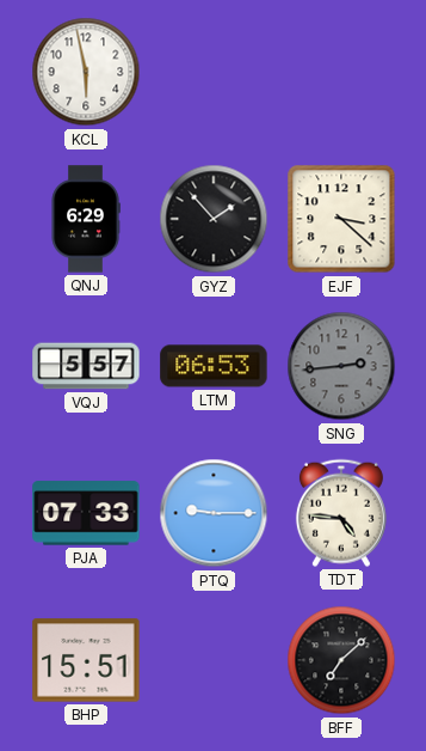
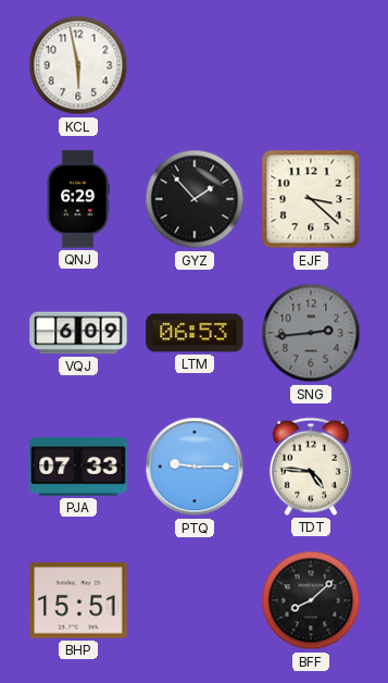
VQJ: 5:57 -> 6:09
BFF: 7:08 -> 8:08
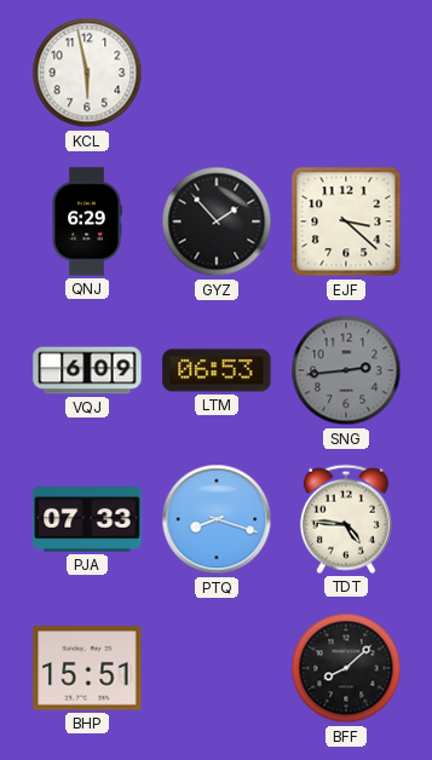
PTQ: 9:15 -> 8:18
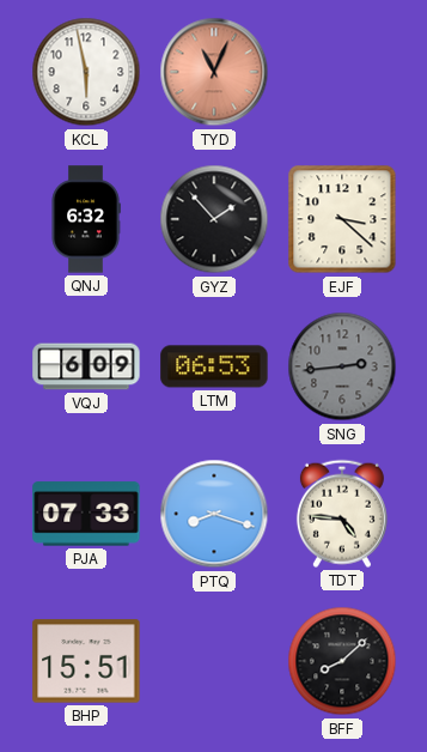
TYD: none -> 11:04
QNJ: 6:29 -> 6:32
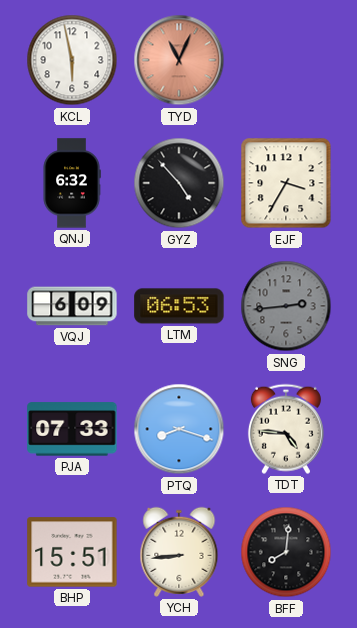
GYZ: 1:53 -> 4:53
EJF: 3:22 -> 3:35
YCH: none -> 8:44
BFF: 8:08 -> 8:01
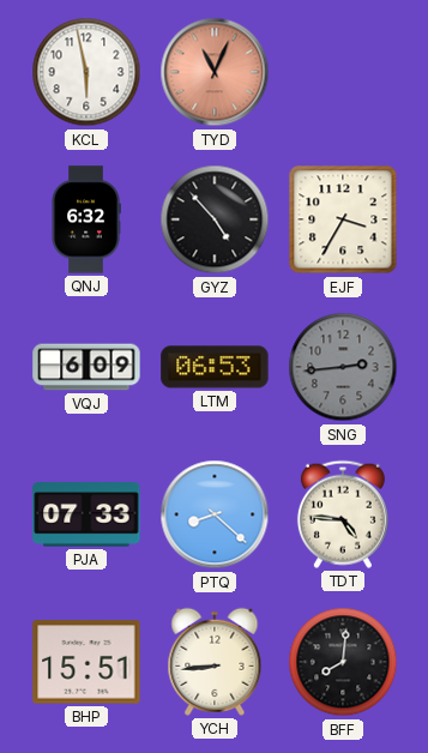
PTQ: 8:18 -> 8:22
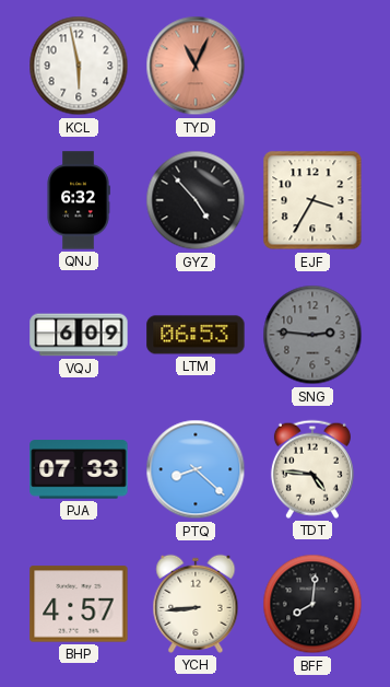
SNG: 2:44 -> 2:46
BHP: 15:51 -> 4:57
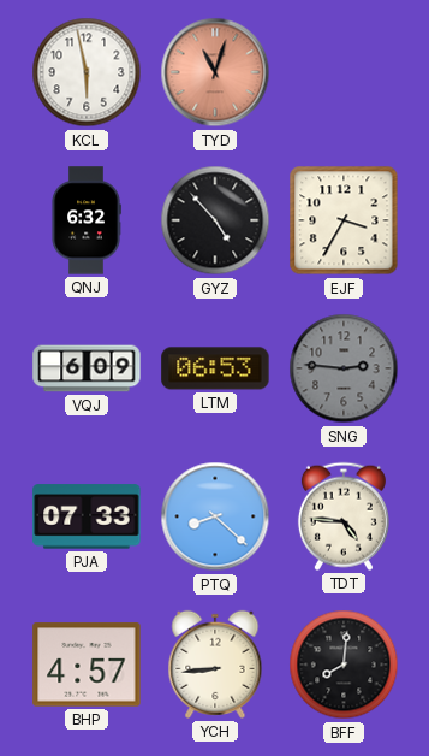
TYD: 11:04 -> 11:03
